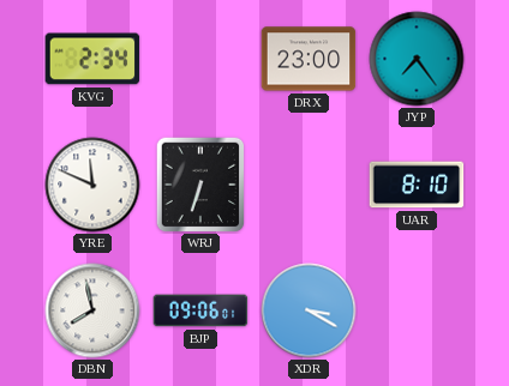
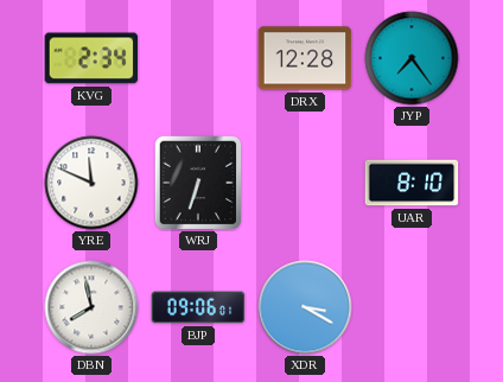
DRX: 23:00 -> 12:28
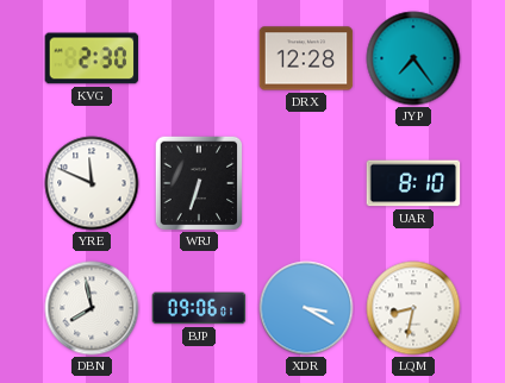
KVG: 2:34 -> 2:30
LQM: none -> 8:32
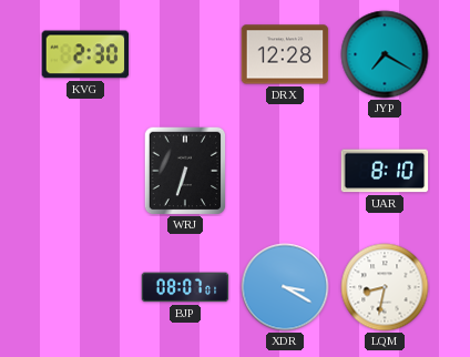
JYP: 7:24 -> 7:20
YRE: 11:49 -> none
DBN: 7:58 -> none
BJP: 09:06 -> 08:07
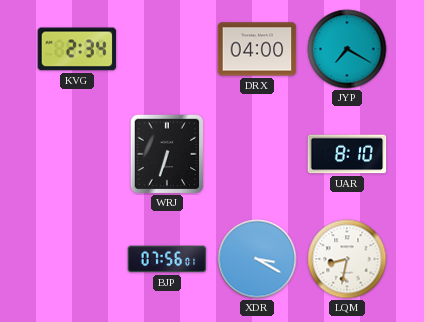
KVG: 2:30 -> 2:34
DRX: 12:28 -> 04:00
BJP: 08:07 -> 07:56
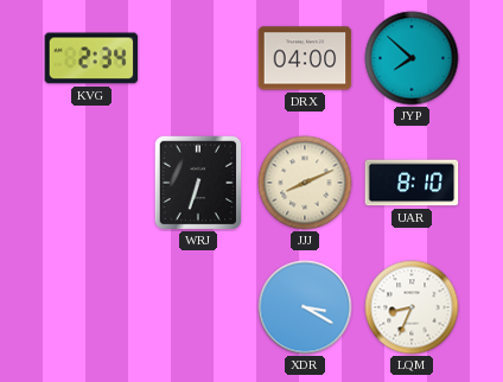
JYP: 7:20 -> 7:52
JJJ: none -> 8:11
BJP: 07:56 -> none
LQM: 8:32 -> 8:34
